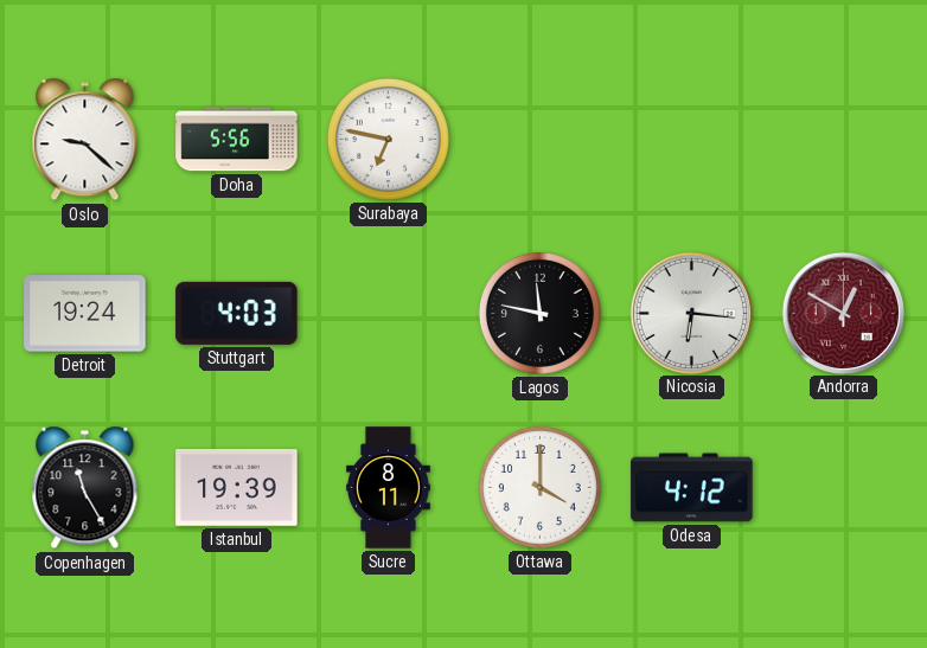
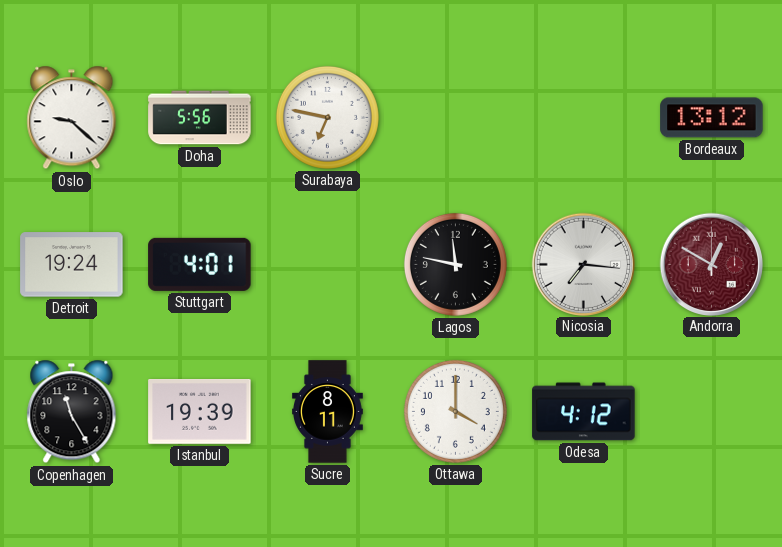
Bordeaux: none -> 13:12
Stuttgart: 4:03 -> 4:01
Nicosia: 6:16 -> 7:16
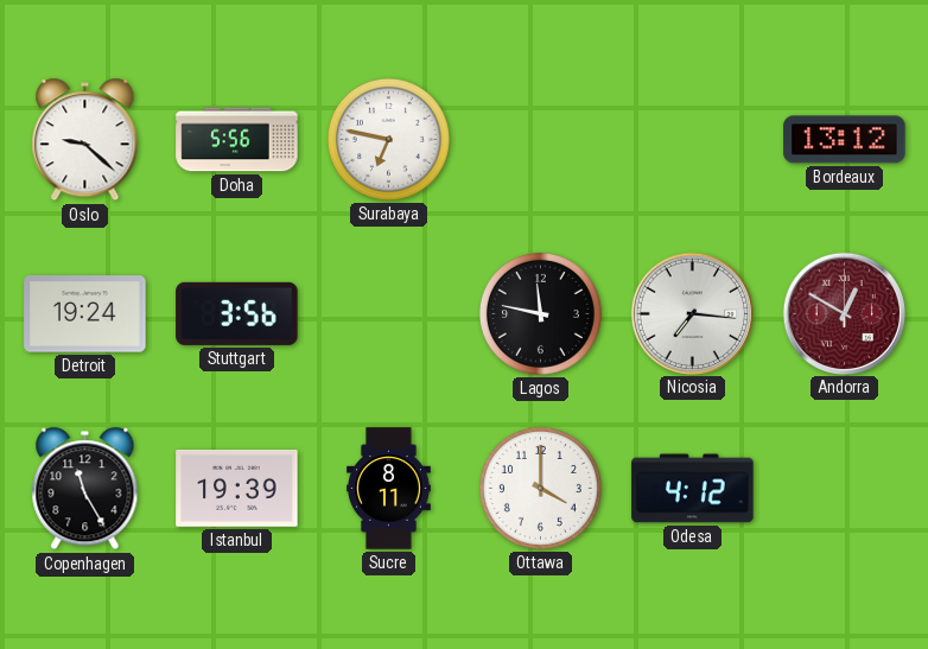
Stuttgart: 4:01 -> 3:56
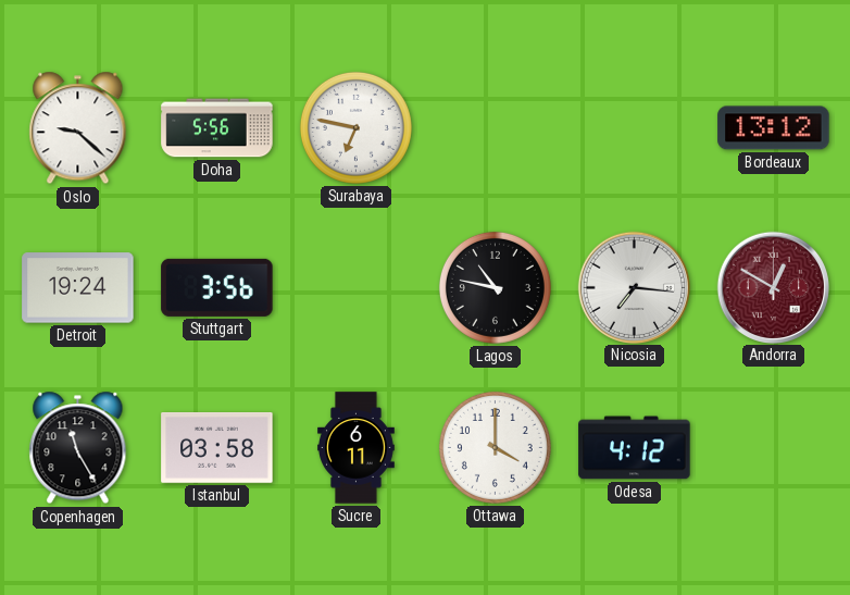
Lagos: 11:47 -> 10:47
Istanbul: 19:39 -> 03:58
Sucre: 8:11 -> 6:11
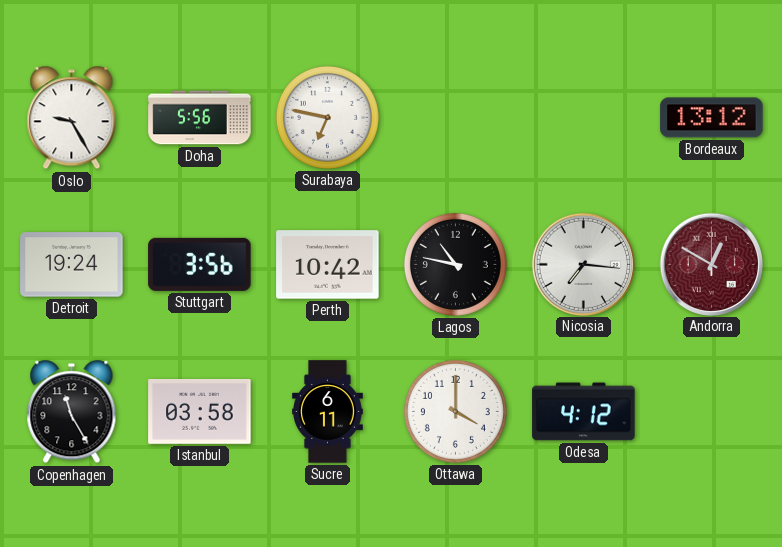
Oslo: 9:22 -> 9:25
Perth: none -> 10:42
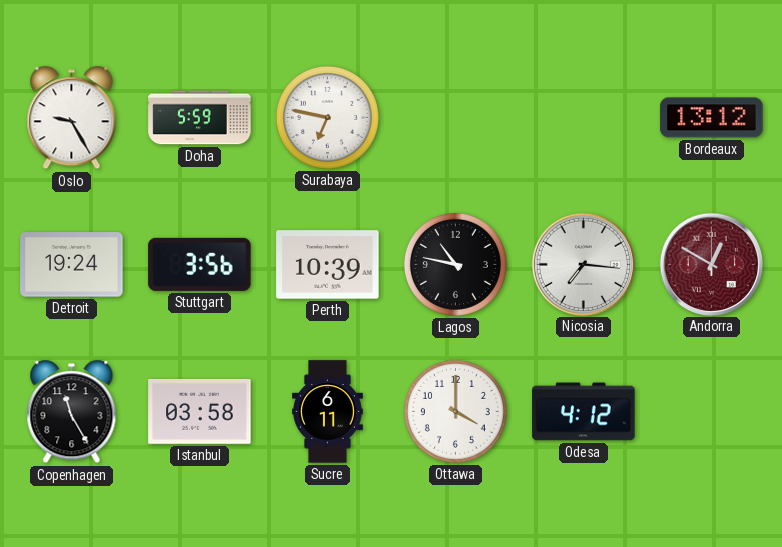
Doha: 5:56 -> 5:59
Perth: 10:42 -> 10:39
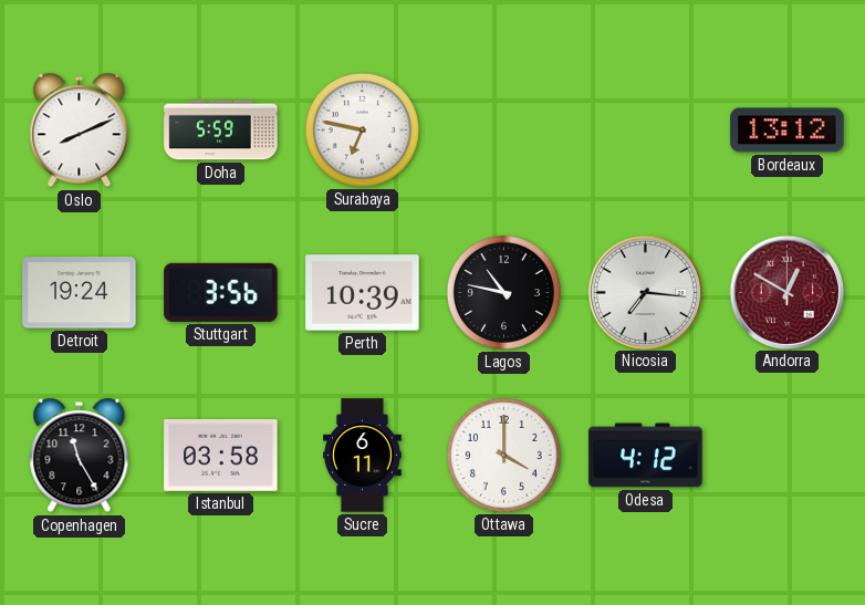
Oslo: 9:25 -> 8:11
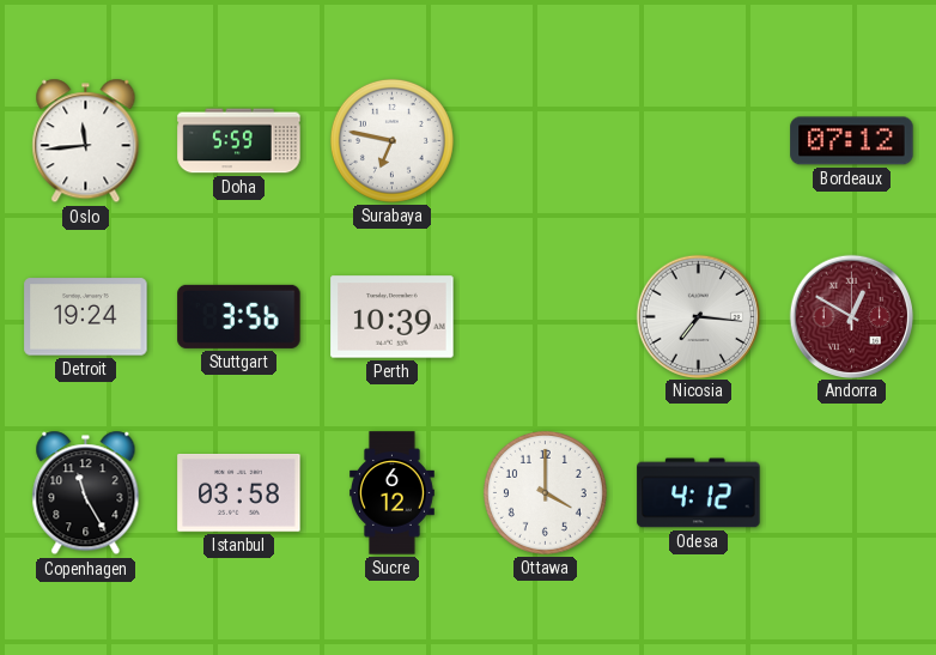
Oslo: 8:11 -> 11:44
Bordeaux: 13:12 -> 07:12
Lagos: 10:47 -> none
Sucre: 6:11 -> 6:12
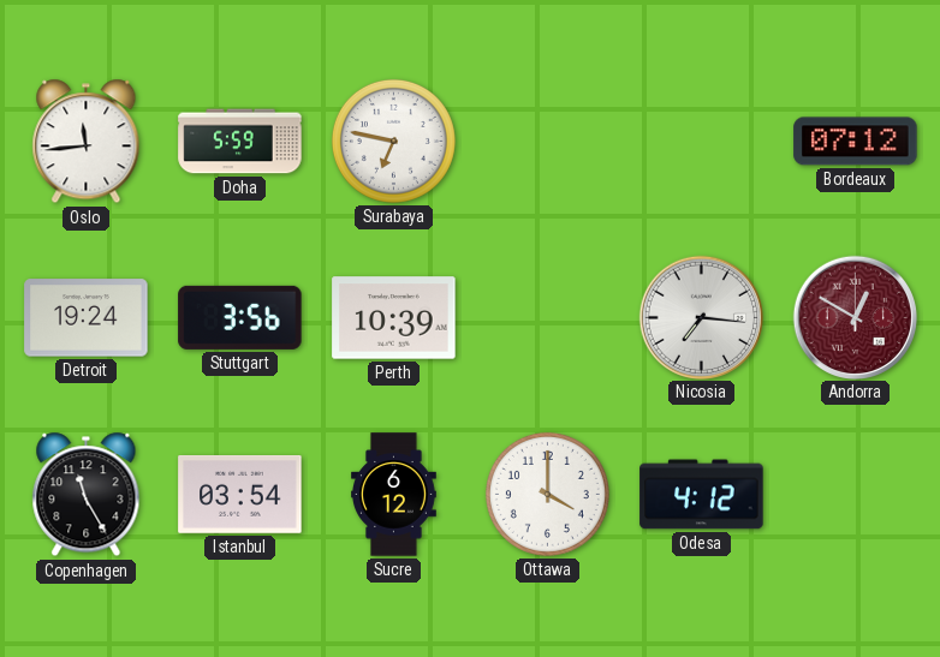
Istanbul: 03:58 -> 03:54
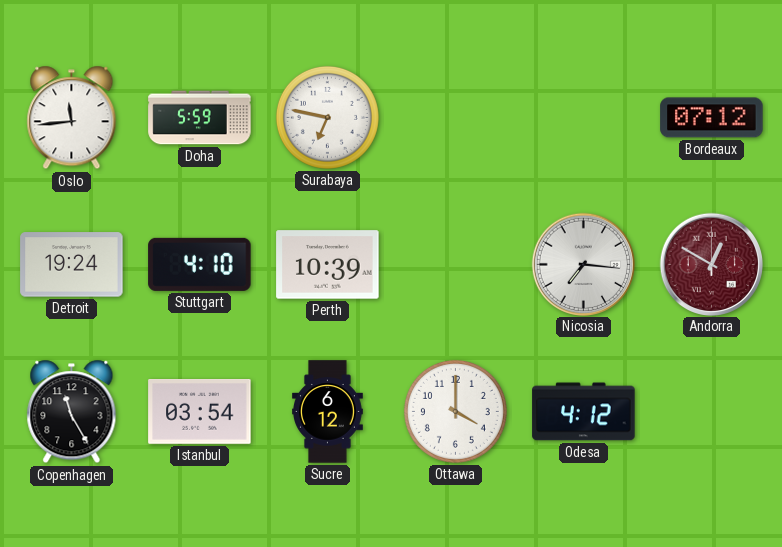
Stuttgart: 3:56 -> 4:10
